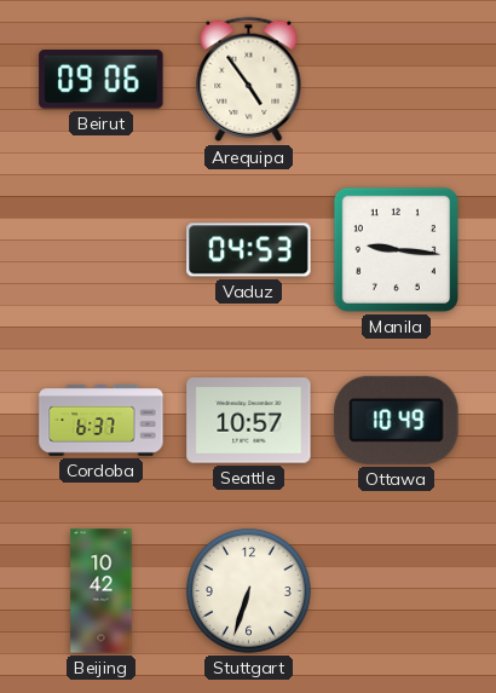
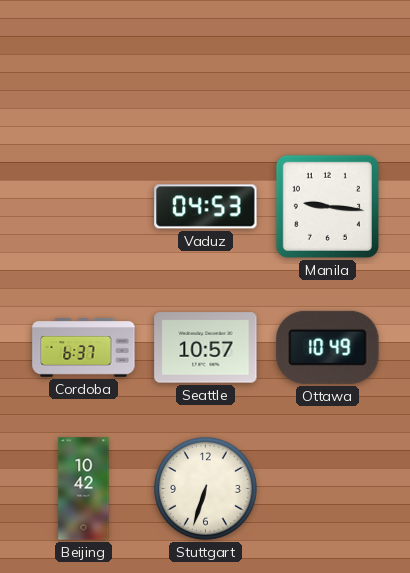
Beirut: 09:06 -> none
Arequipa: 4:54 -> none
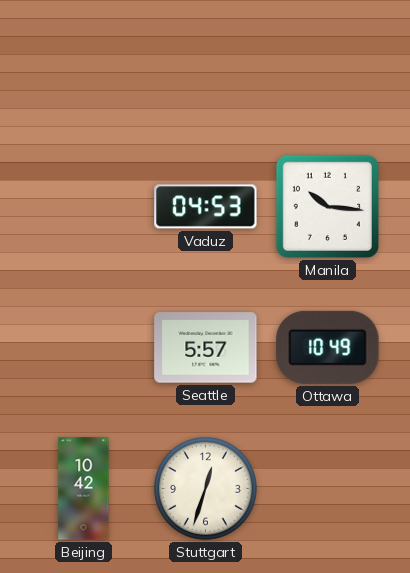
Manila: 9:16 -> 10:16
Cordoba: 6:37 -> none
Seattle: 10:57 -> 5:57
Stuttgart: 6:33 -> 12:33
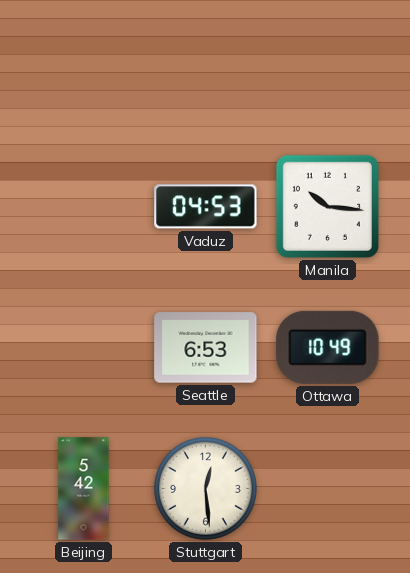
Seattle: 5:57 -> 6:53
Beijing: 10:42 -> 5:42
Stuttgart: 12:33 -> 12:29
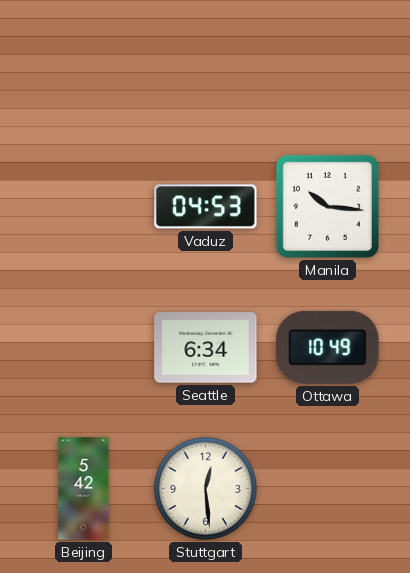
Seattle: 6:53 -> 6:34
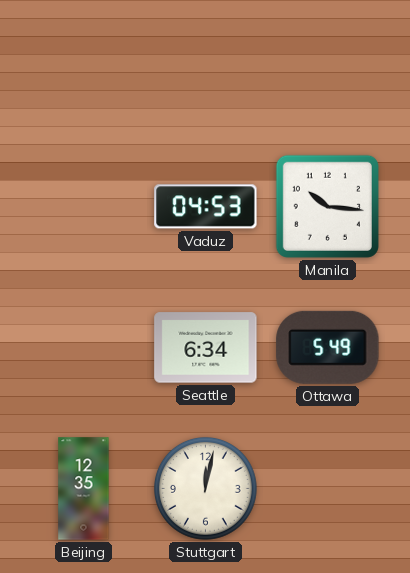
Ottawa: 10:49 -> 5:49
Beijing: 5:42 -> 12:35
Stuttgart: 12:29 -> 12:02
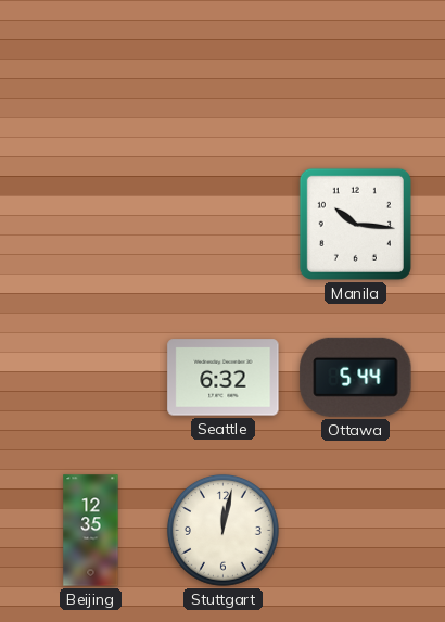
Vaduz: 04:53 -> none
Seattle: 6:34 -> 6:32
Ottawa: 5:49 -> 5:44
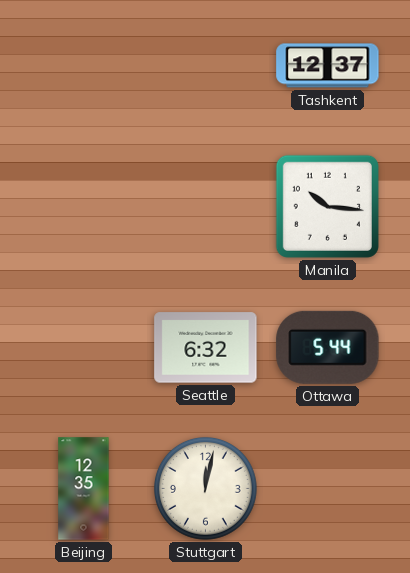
Tashkent: none -> 12:37
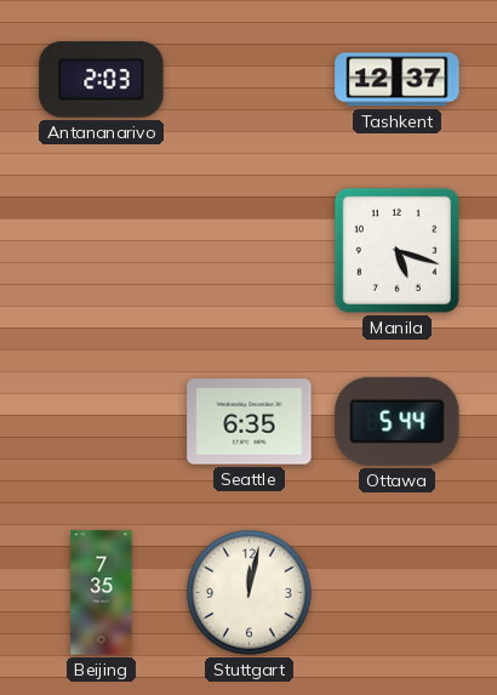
Antananarivo: none -> 2:03
Manila: 10:16 -> 5:18
Seattle: 6:32 -> 6:35
Beijing: 12:35 -> 7:35
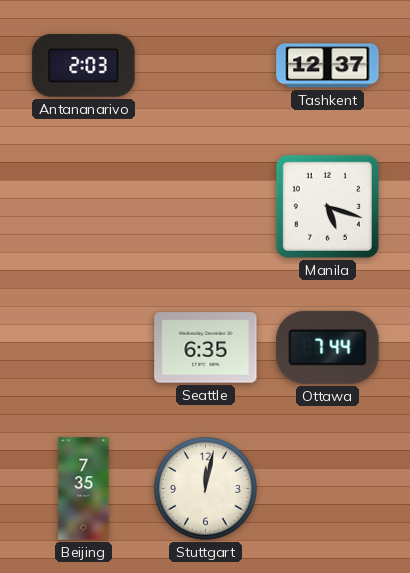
Ottawa: 5:44 -> 7:44
